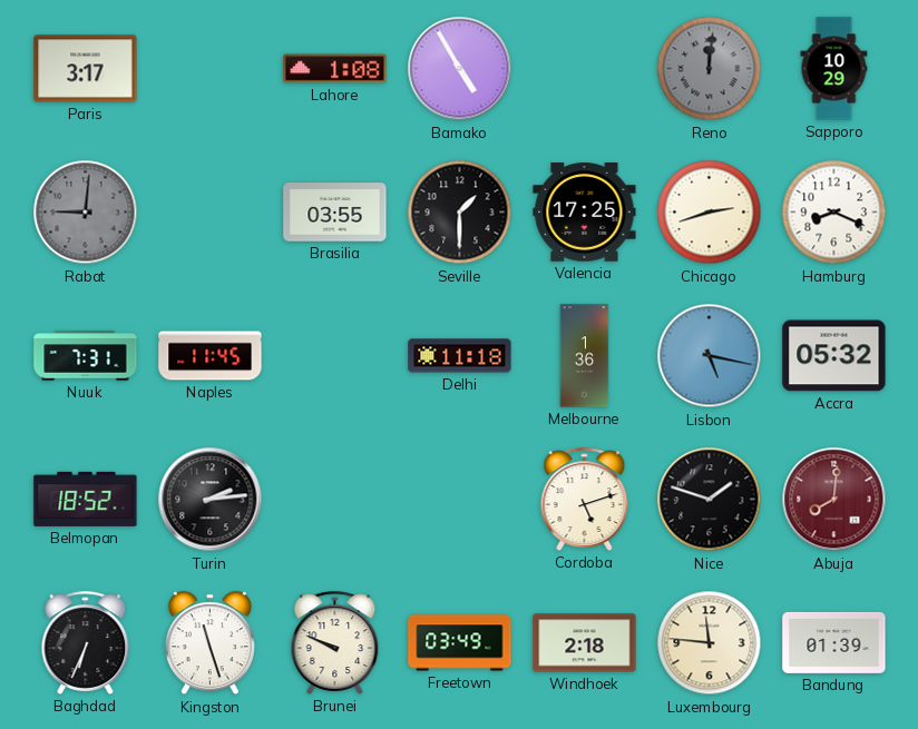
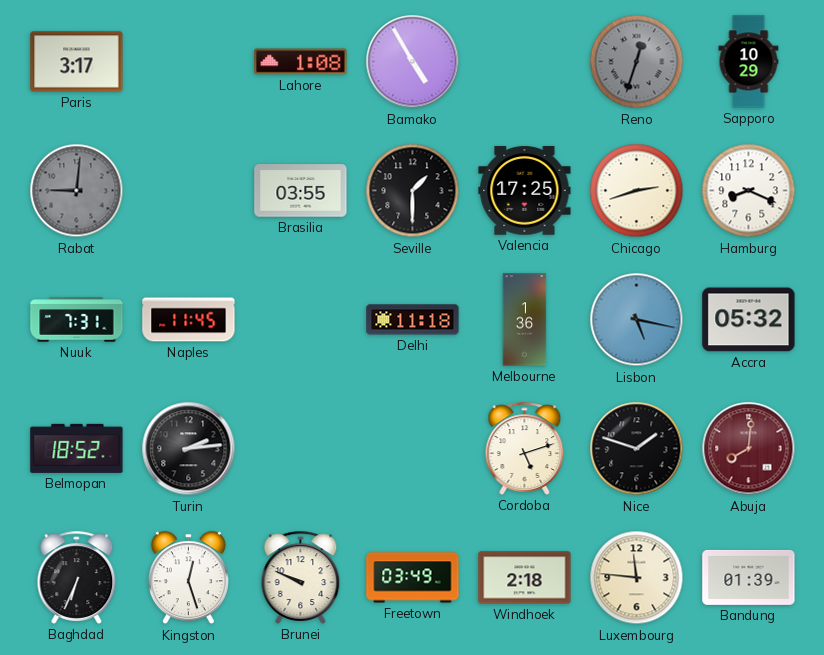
Reno: 12:01 -> 12:33
Kingston: 11:27 -> 12:27
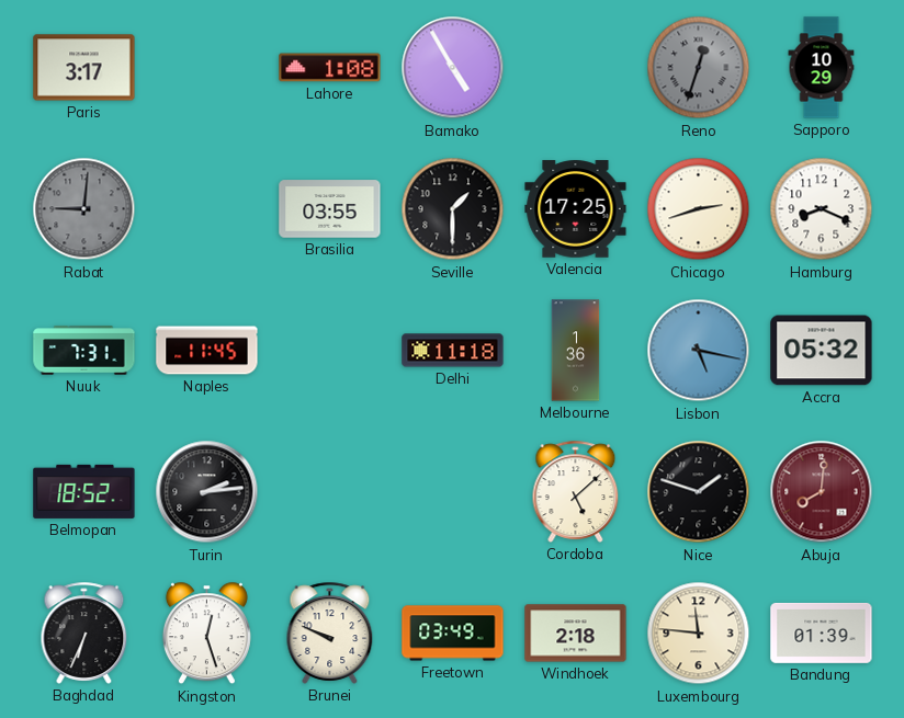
Cordoba: 5:12 -> 5:08
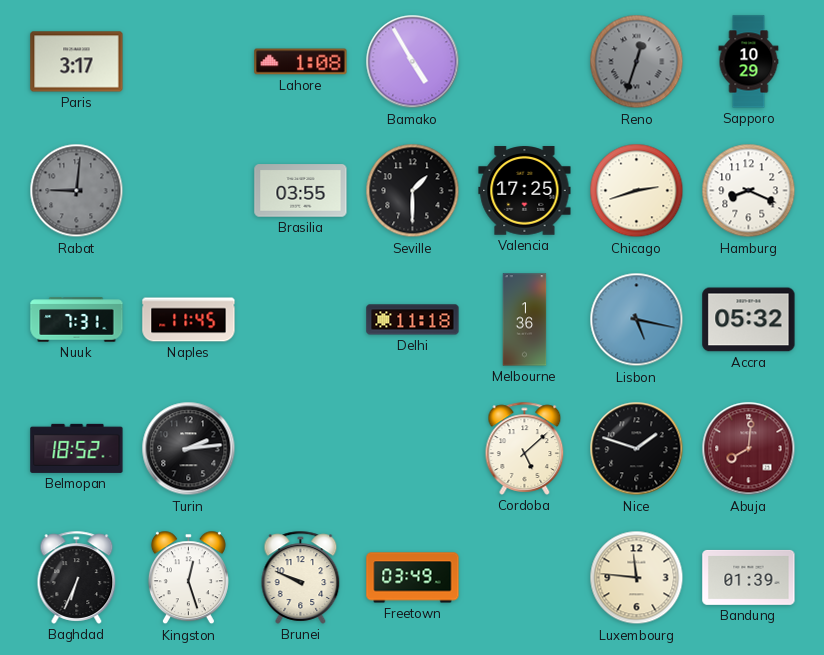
Windhoek: 2:18 -> none
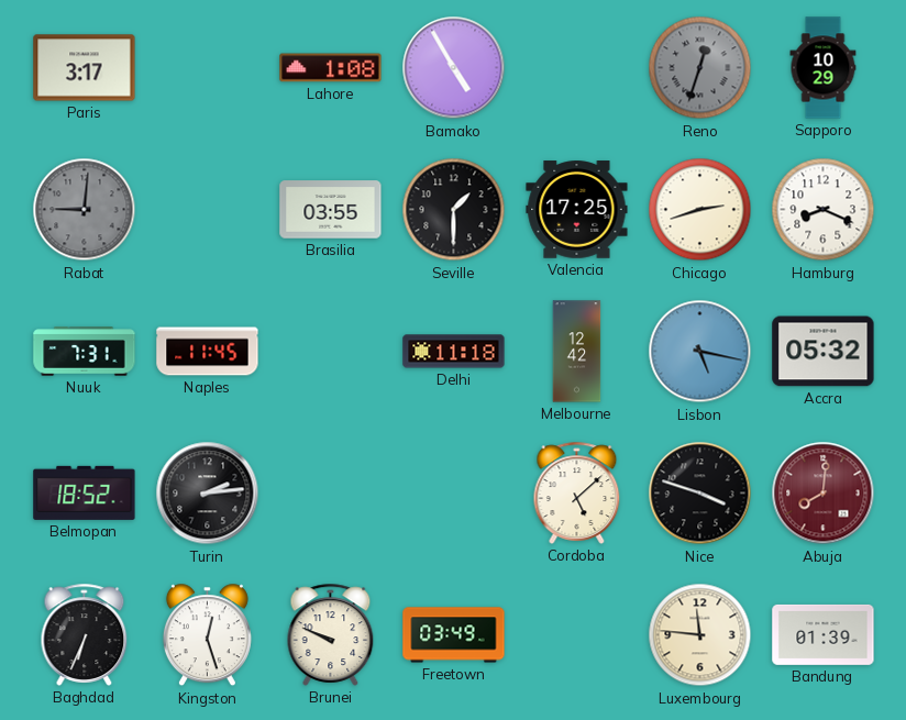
Melbourne: 1:36 -> 12:42
Nice: 1:48 -> 3:48
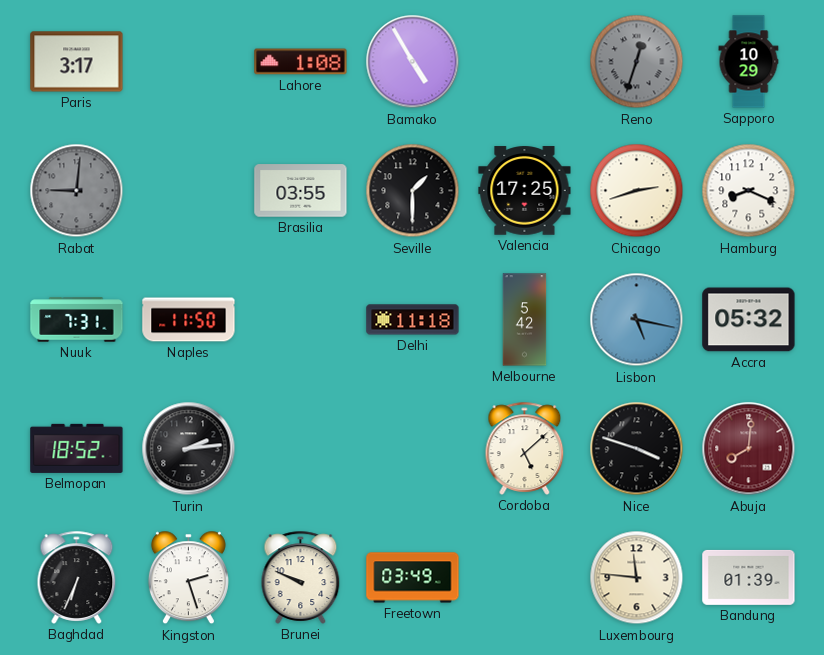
Naples: 11:45 -> 11:50
Melbourne: 12:42 -> 5:42
Kingston: 12:27 -> 2:27
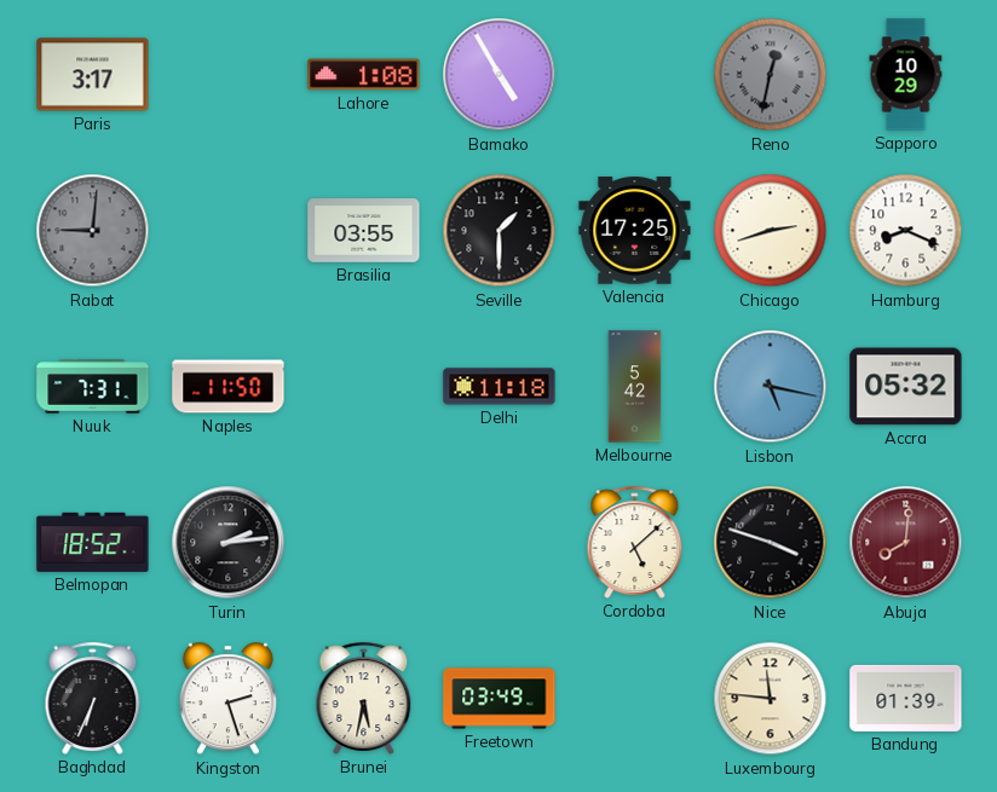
Reno: 12:33 -> 12:32
Brunei: 9:49 -> 5:32
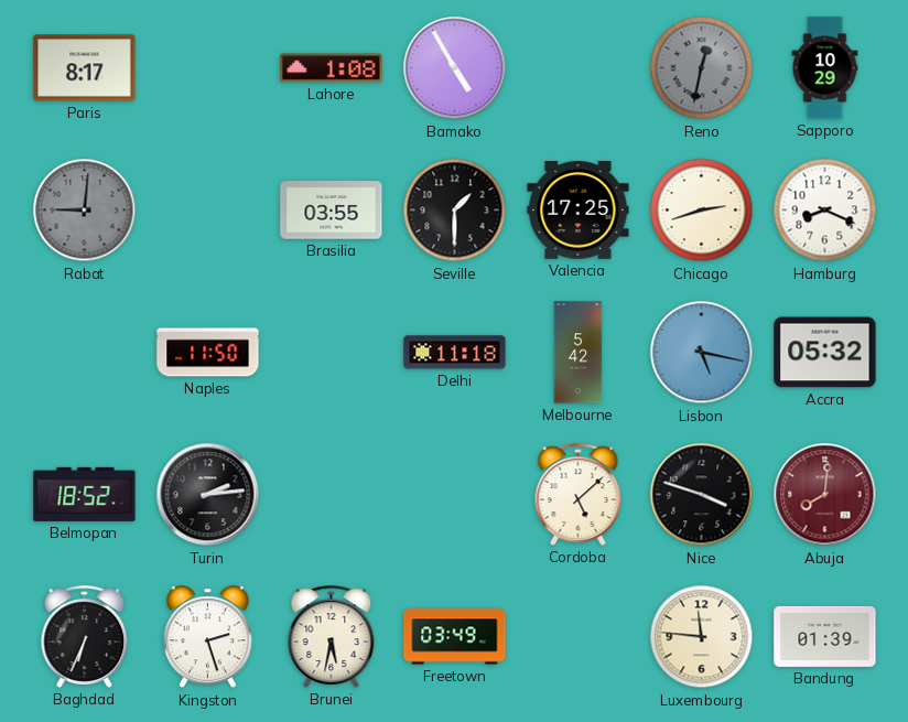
Paris: 3:17 -> 8:17
Nuuk: 7:31 -> none
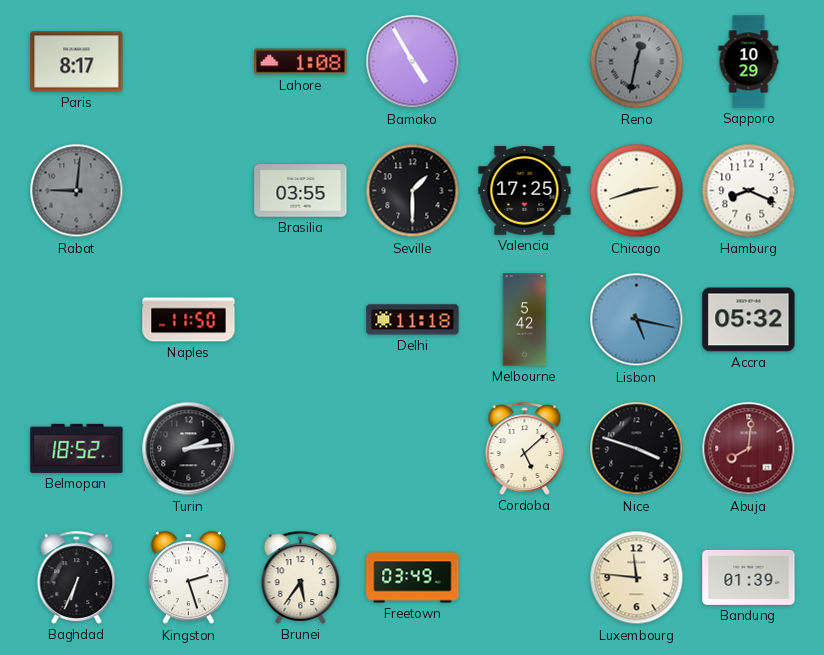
Brunei: 5:32 -> 5:36
